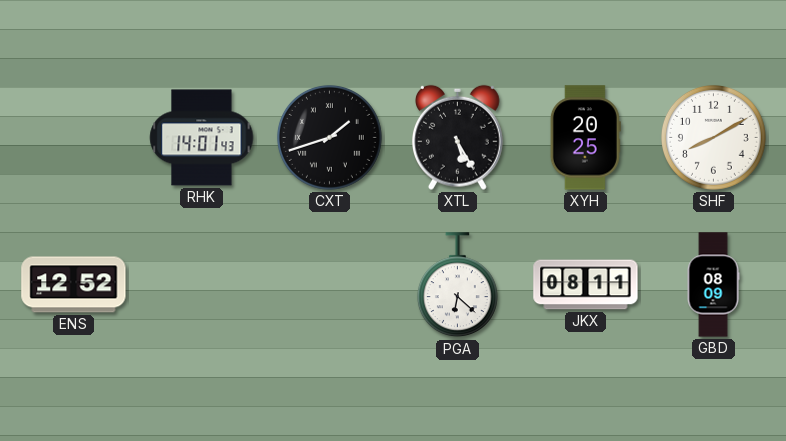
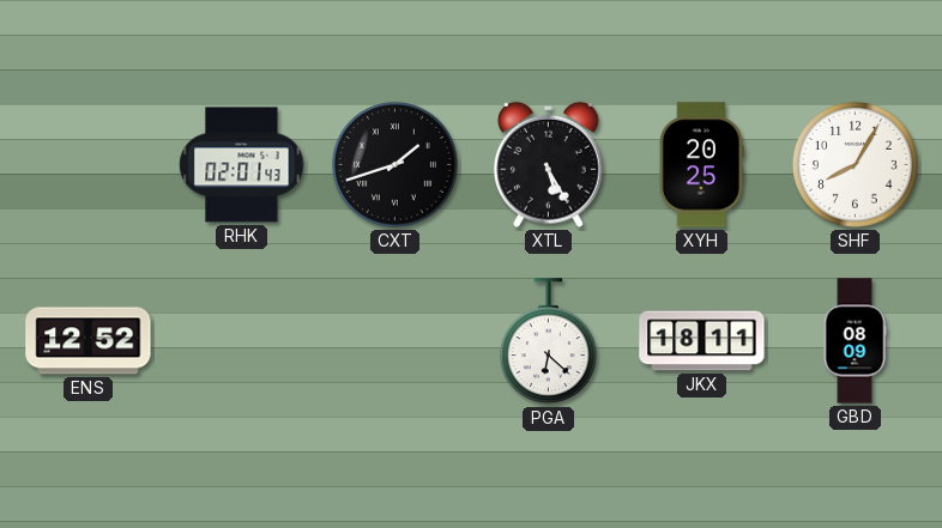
RHK: 14:01 -> 02:01
SHF: 8:10 -> 8:05
JKX: 08:11 -> 18:11
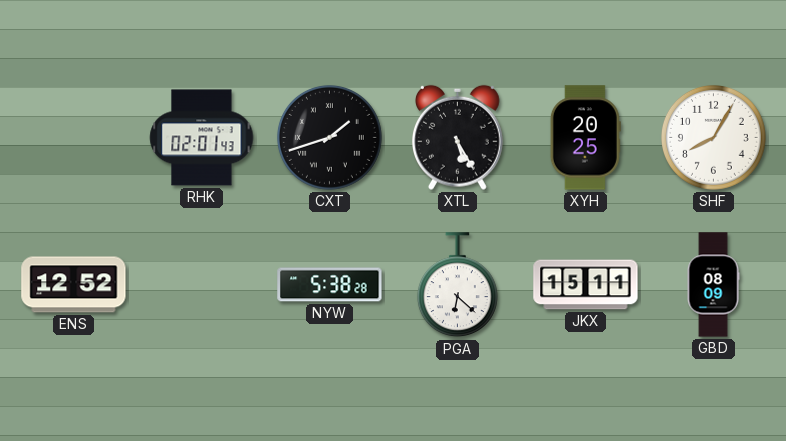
NYW: none -> 5:38
JKX: 18:11 -> 15:11
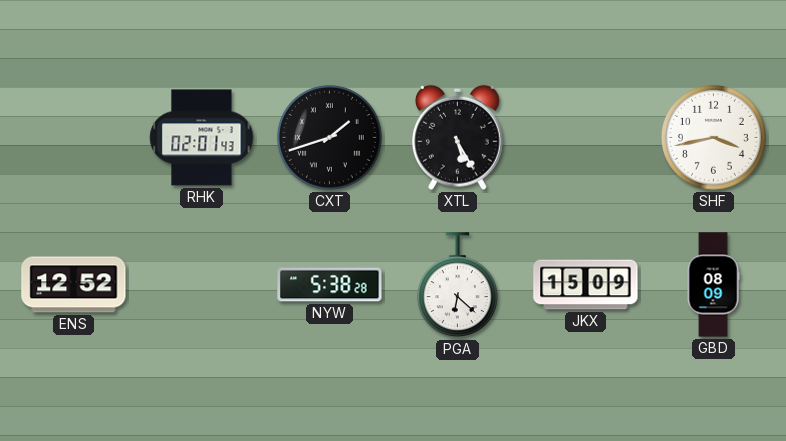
XYH: 20:25 -> none
SHF: 8:05 -> 3:43
JKX: 15:11 -> 15:09
